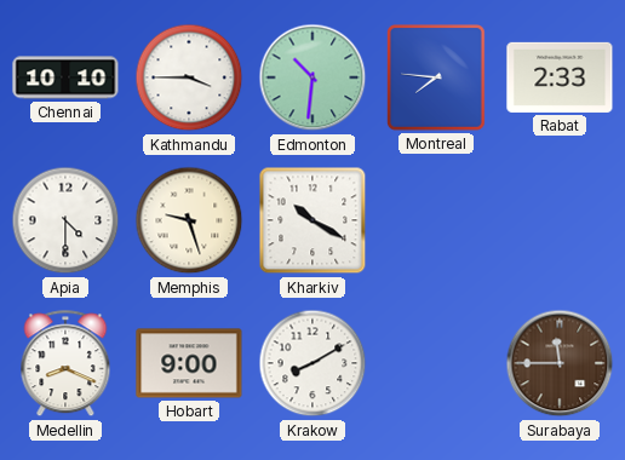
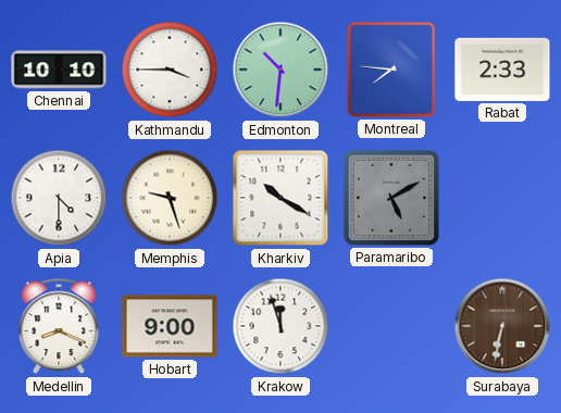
Paramaribo: none -> 5:10
Krakow: 8:10 -> 11:57
Surabaya: 11:45 -> 6:32
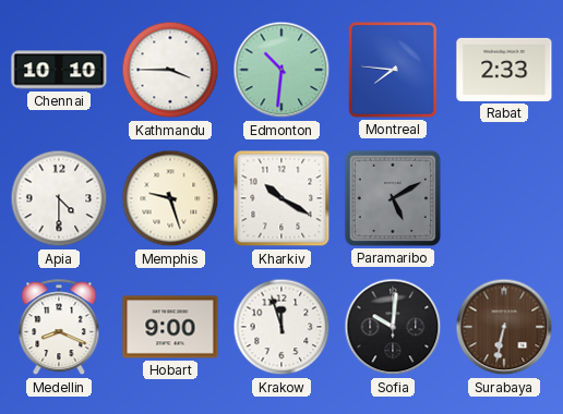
Sofia: none -> 10:01
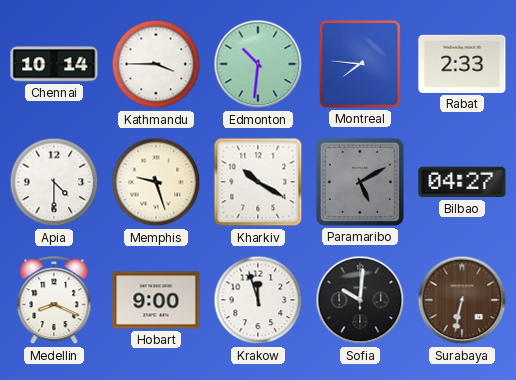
Chennai: 10:10 -> 10:14
Bilbao: none -> 04:27
